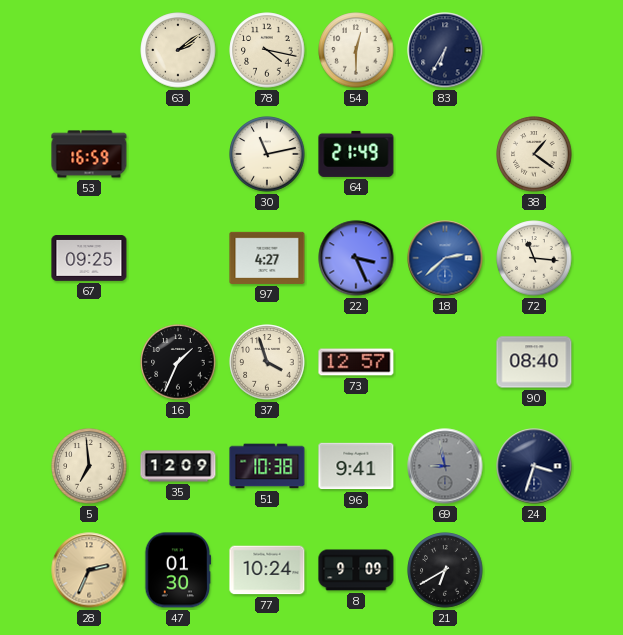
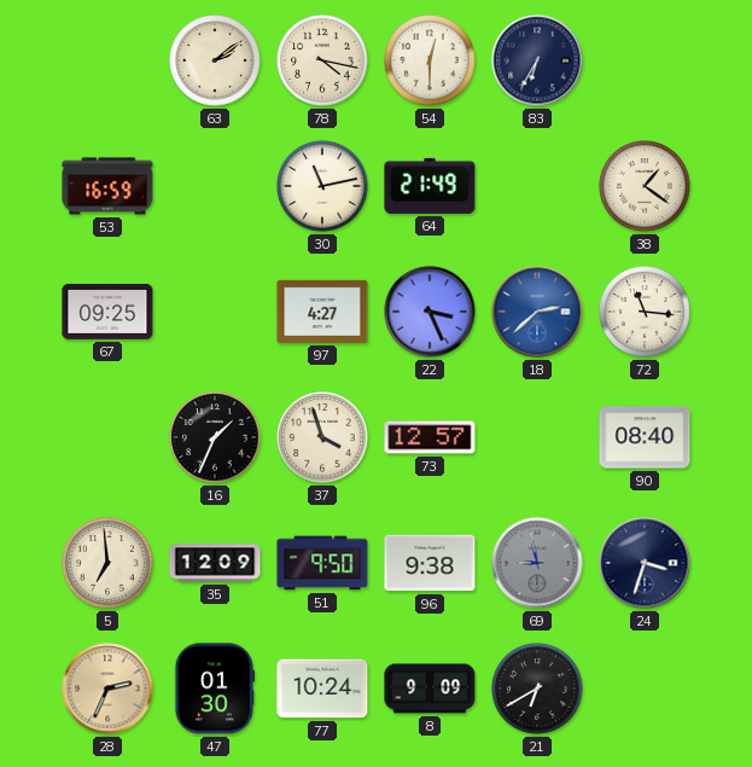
51: 10:38 -> 9:50
96: 9:41 -> 9:38
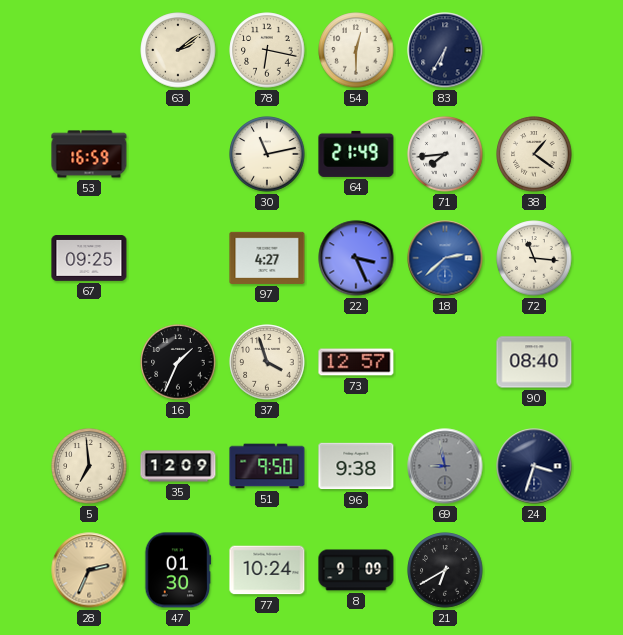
78: 4:17 -> 6:17
71: none -> 7:44
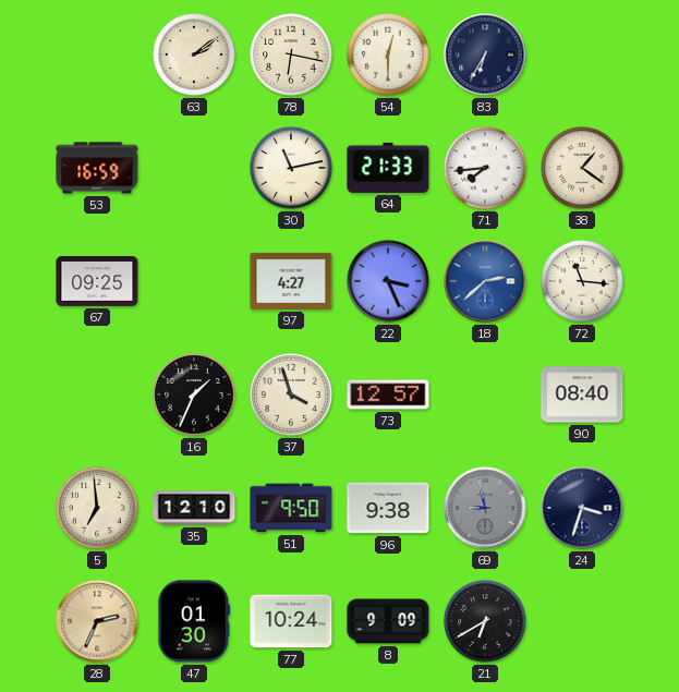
64: 21:49 -> 21:33
35: 12:09 -> 12:10
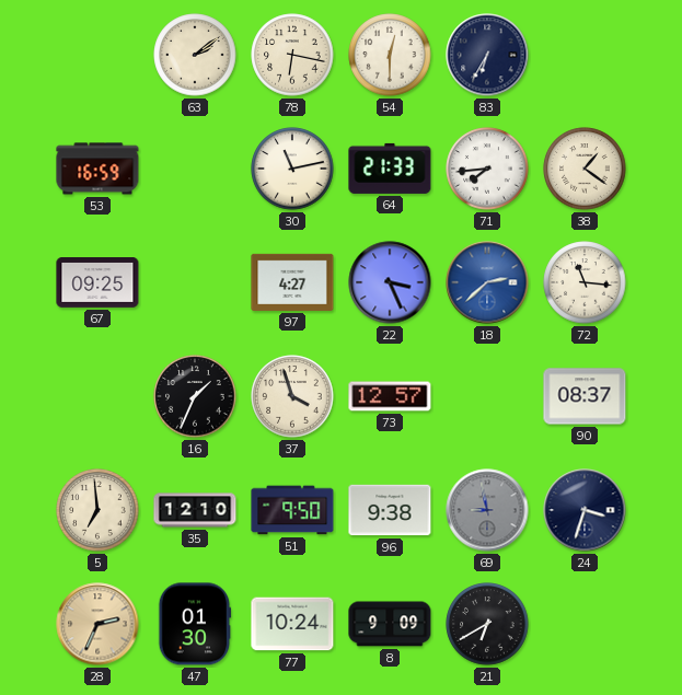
90: 08:40 -> 08:37
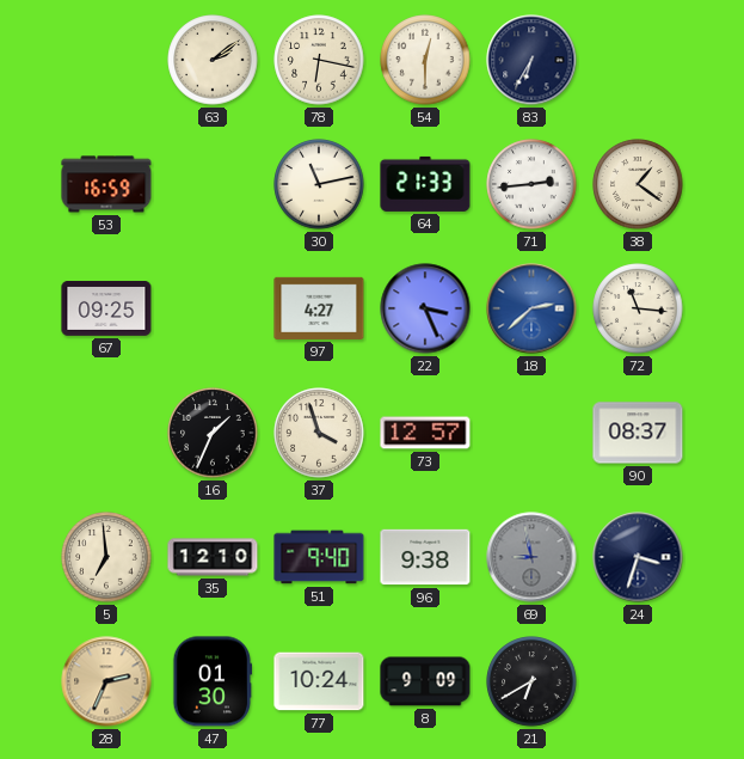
71: 7:44 -> 2:44
51: 9:50 -> 9:40
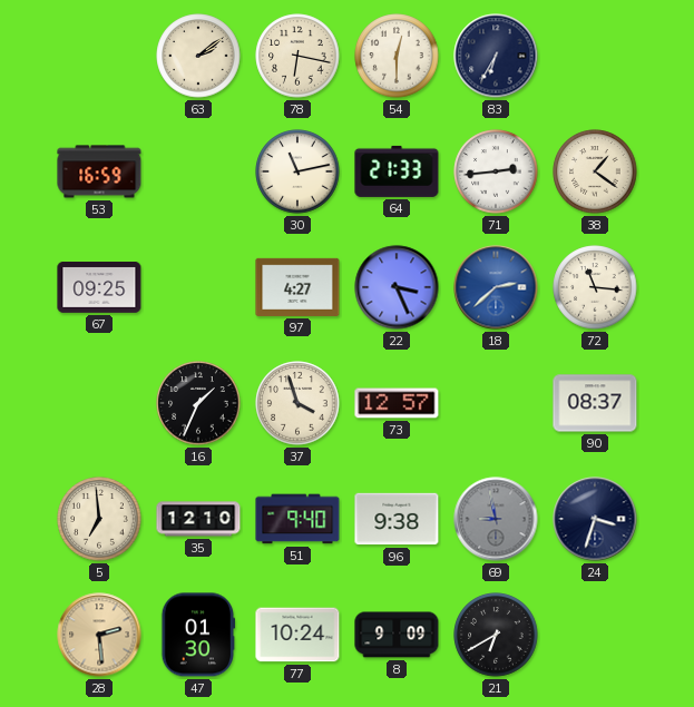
28: 2:34 -> 2:29
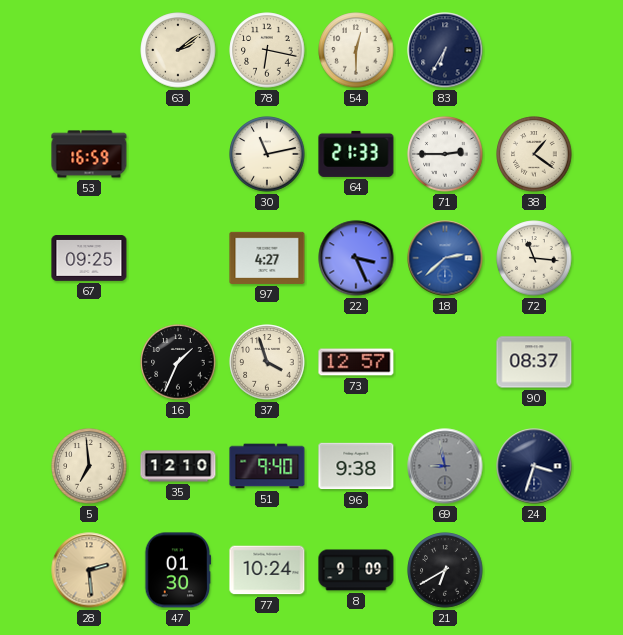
71: 2:44 -> 2:45
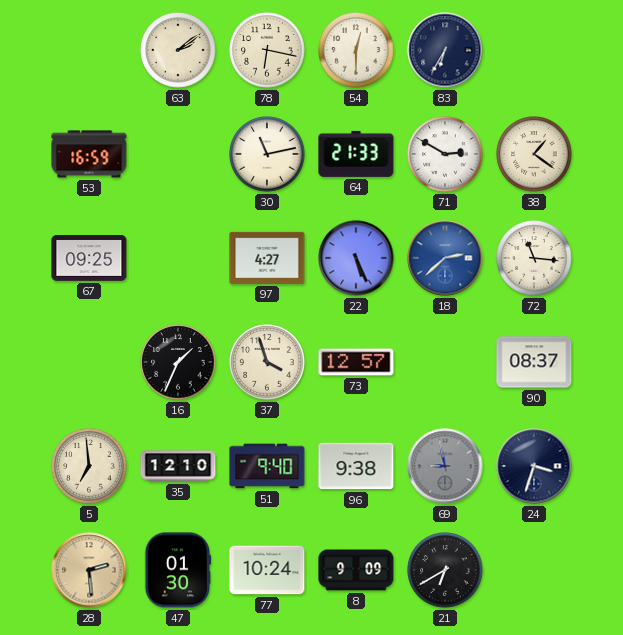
71: 2:45 -> 2:50
22: 3:26 -> 5:26
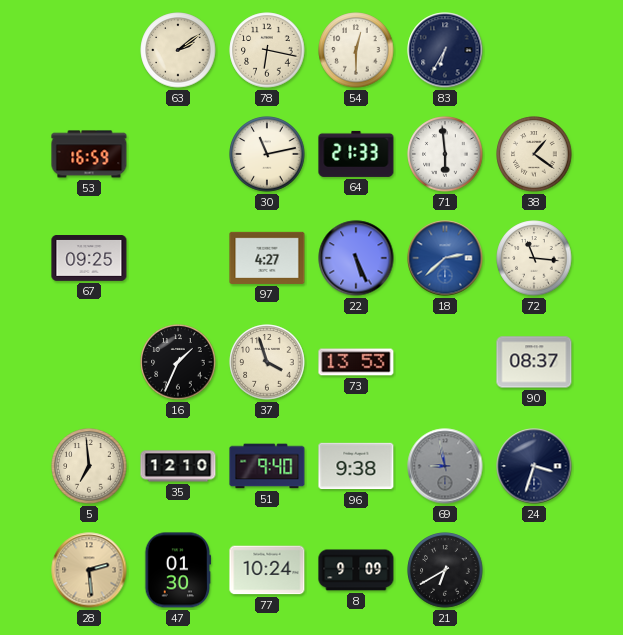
71: 2:50 -> 5:59
73: 12:57 -> 13:53
